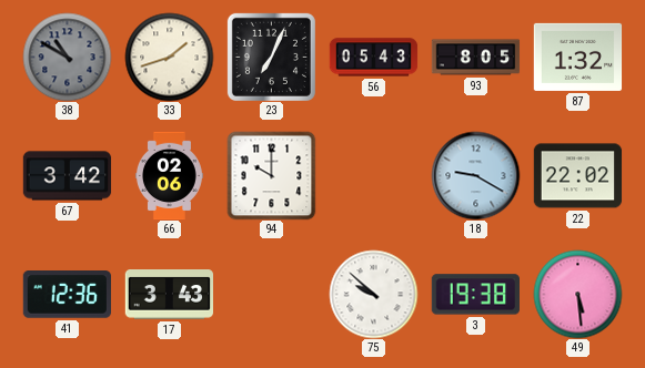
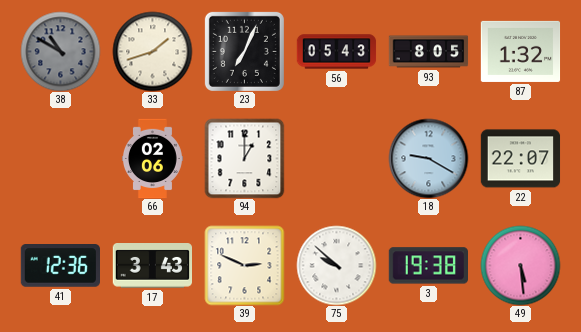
67: 3:42 -> none
94: 10:00 -> 1:00
22: 22:02 -> 22:07
39: none -> 2:49
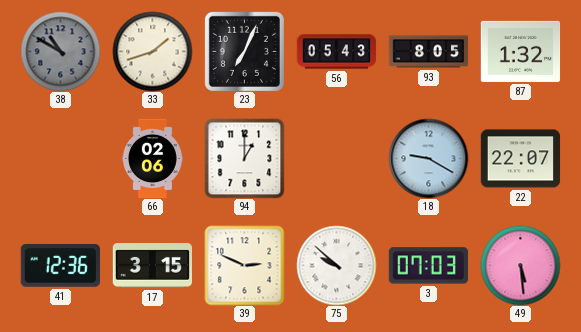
17: 3:43 -> 3:15
3: 19:38 -> 07:03
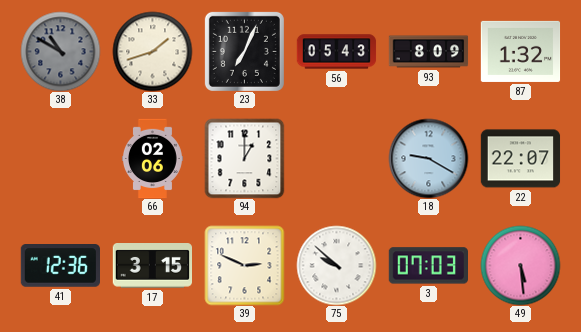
93: 8:05 -> 8:09
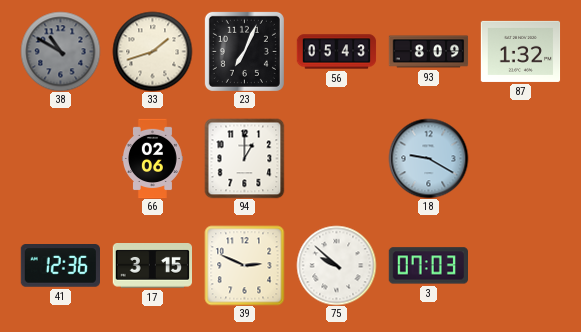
22: 22:07 -> none
49: 5:29 -> none
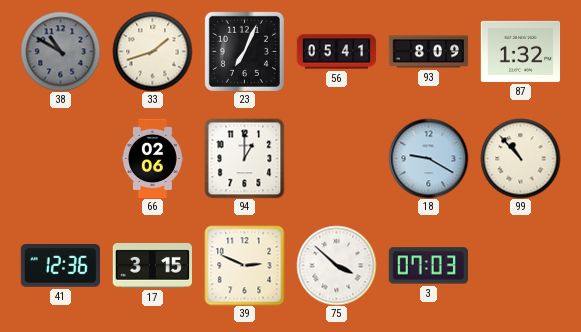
56: 05:43 -> 05:41
99: none -> 10:53
75: 9:52 -> 3:52
